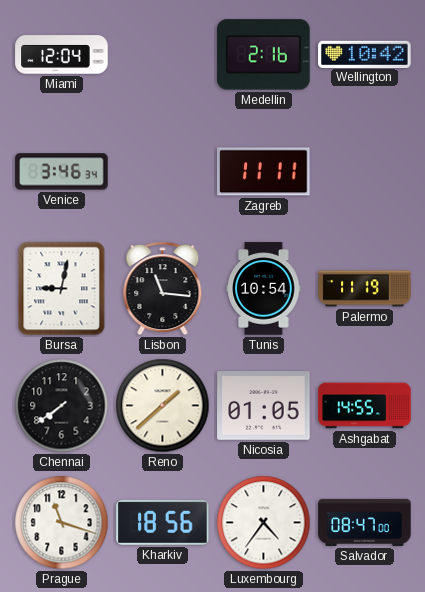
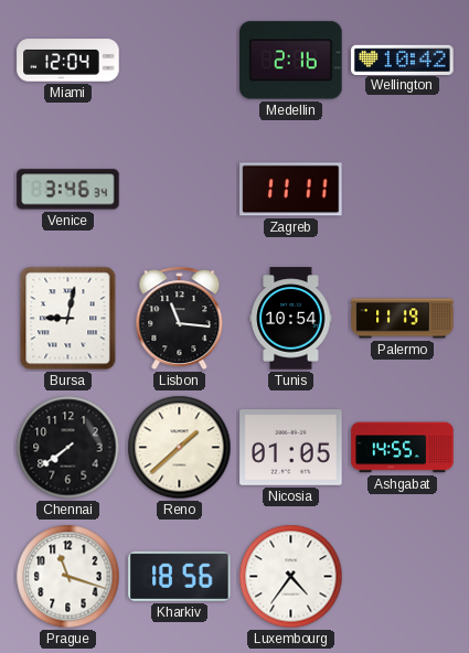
Salvador: 08:47 -> none
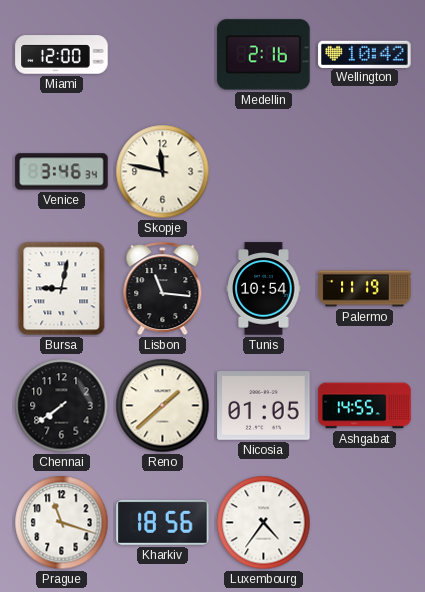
Miami: 12:04 -> 12:00
Skopje: none -> 11:47
Zagreb: 11:11 -> none
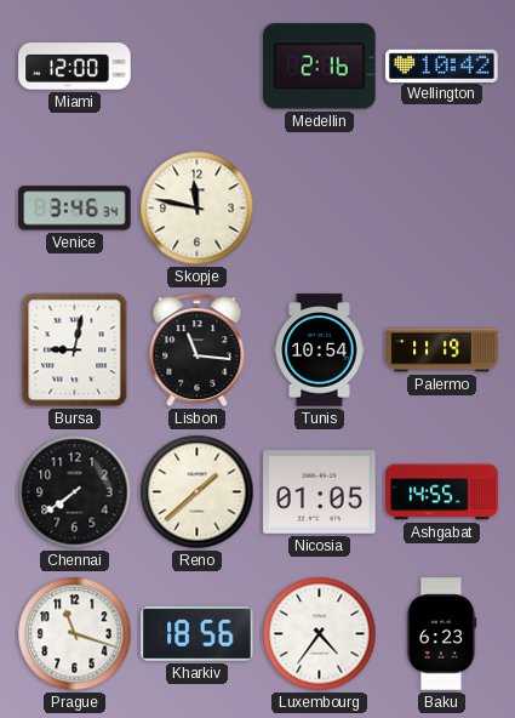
Baku: none -> 6:23
